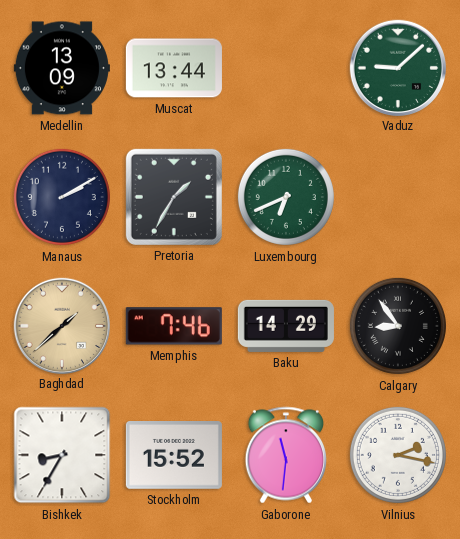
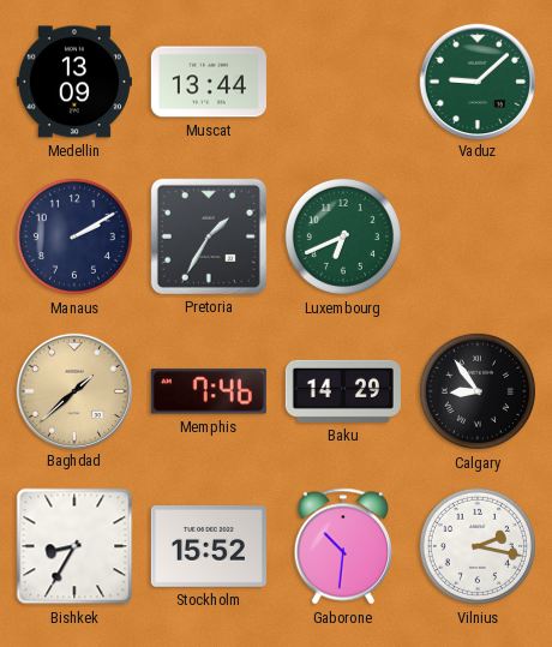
Gaborone: 11:31 -> 10:31
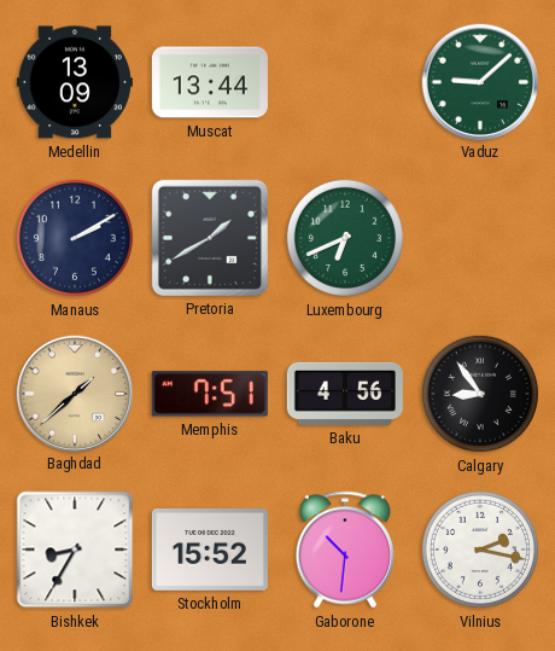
Pretoria: 1:35 -> 1:40
Memphis: 7:46 -> 7:51
Baku: 14:29 -> 4:56
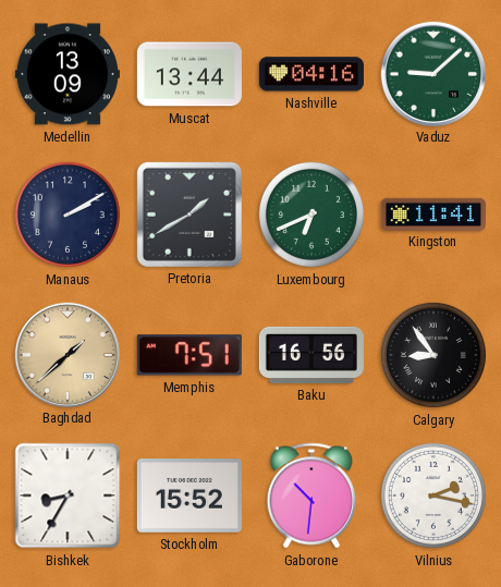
Nashville: none -> 04:16
Kingston: none -> 11:41
Baku: 4:56 -> 16:56
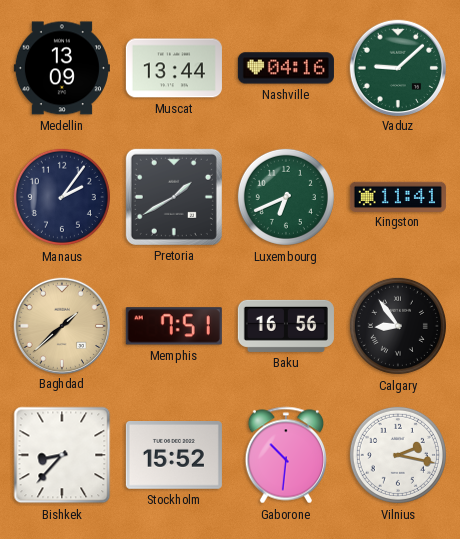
Manaus: 2:10 -> 2:06
Bishkek: 8:35 -> 8:37
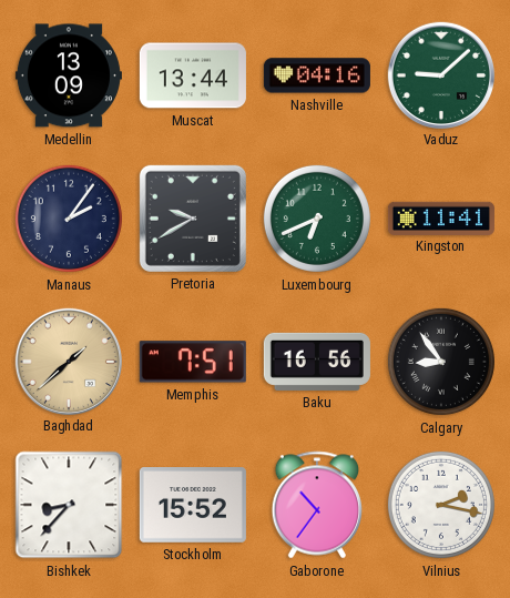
Pretoria: 1:40 -> 9:40
Gaborone: 10:31 -> 10:36
